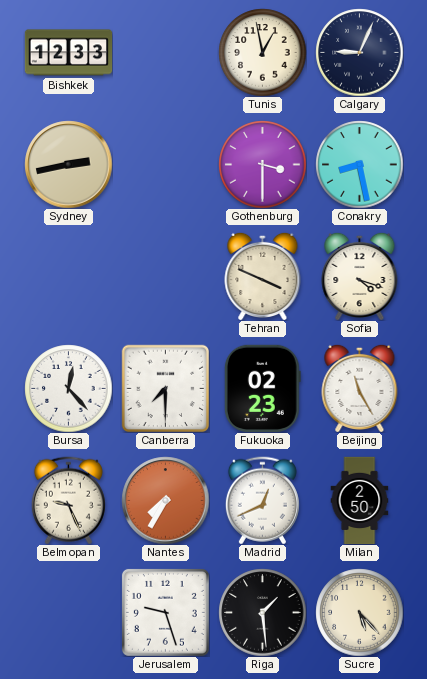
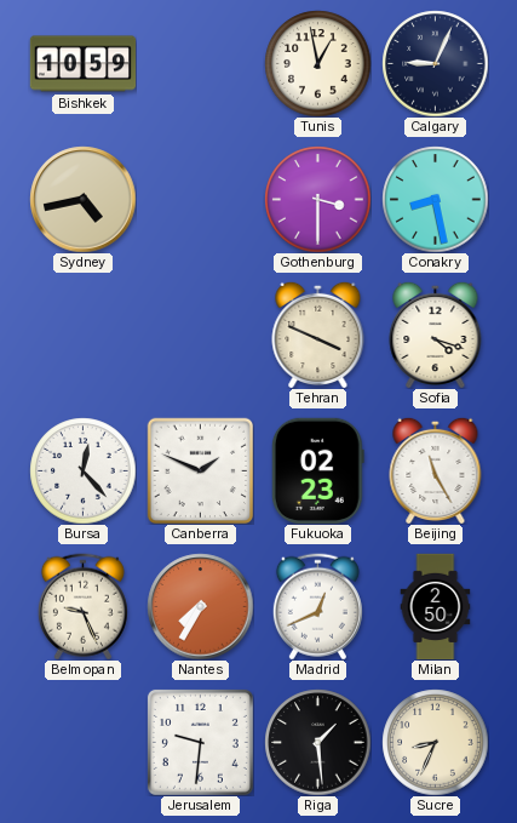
Bishkek: 12:33 -> 10:59
Sydney: 2:43 -> 4:43
Canberra: 7:30 -> 1:49
Jerusalem: 9:27 -> 9:31
Sucre: 5:23 -> 8:34
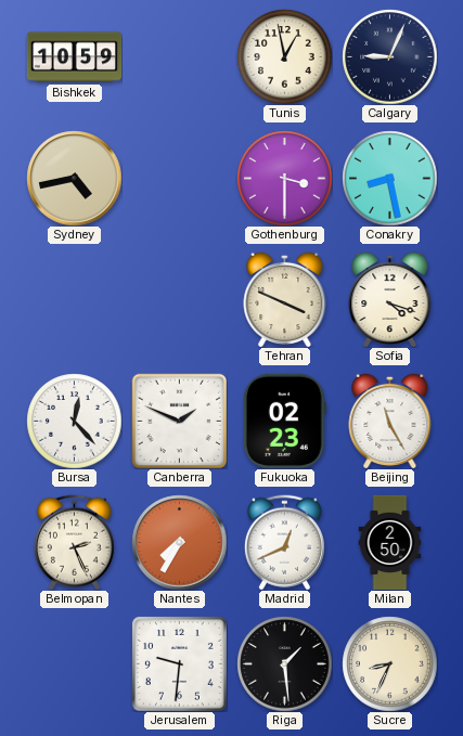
Belmopan: 9:26 -> 2:26
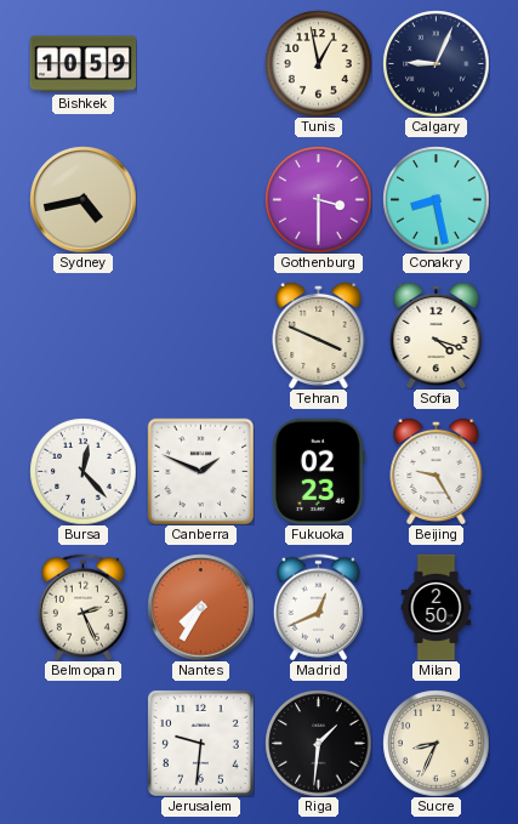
Beijing: 11:25 -> 9:25
Riga: 1:29 -> 1:31
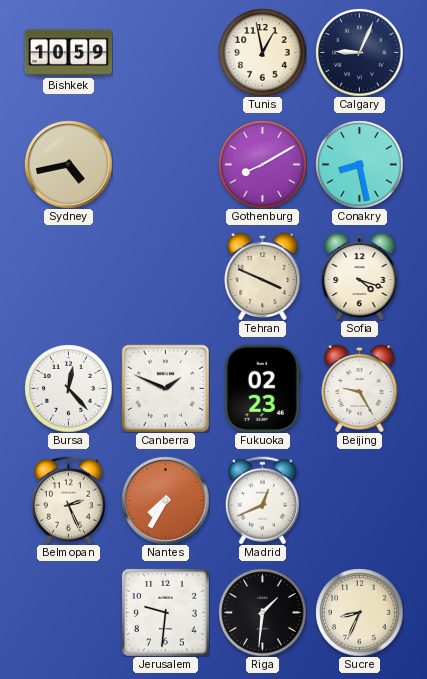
Gothenburg: 3:30 -> 8:10
Milan: 2:50 -> none
